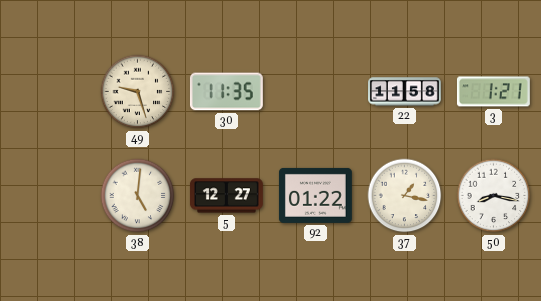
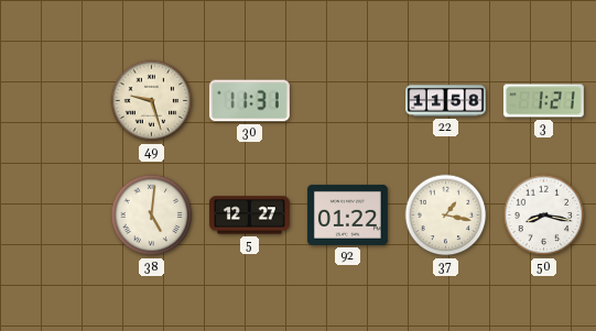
30: 11:35 -> 11:31
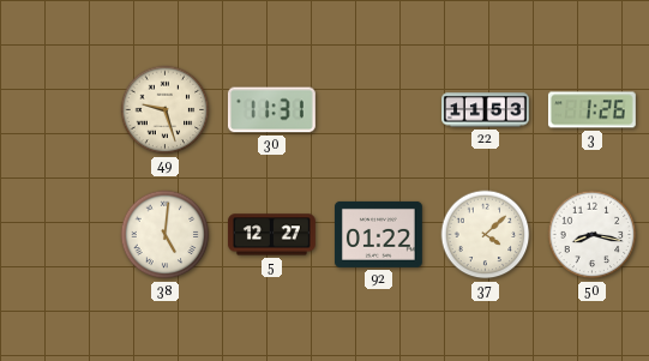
22: 11:58 -> 11:53
3: 1:21 -> 1:26
37: 1:17 -> 4:08
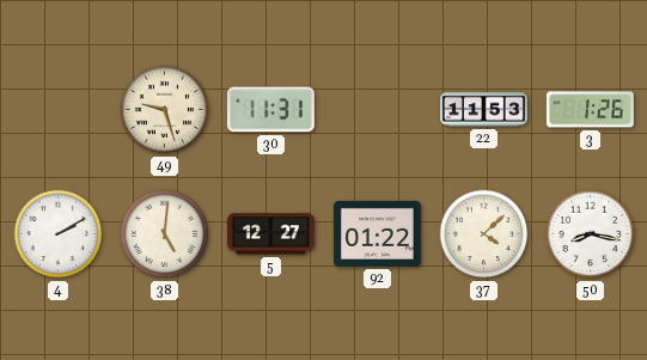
4: none -> 2:10
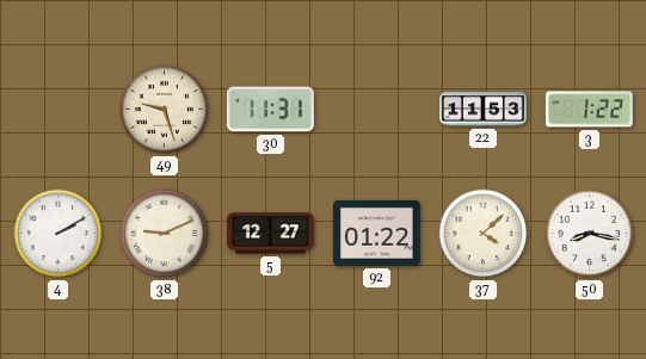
3: 1:26 -> 1:22
38: 5:01 -> 9:11
